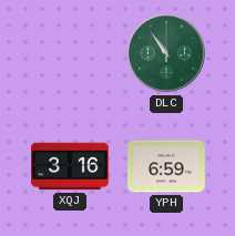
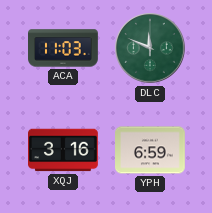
ACA: none -> 11:03
DLC: 10:54 -> 11:49
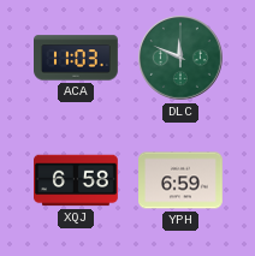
XQJ: 3:16 -> 6:58
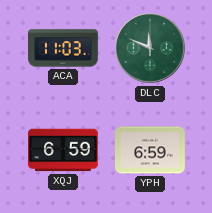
XQJ: 6:58 -> 6:59
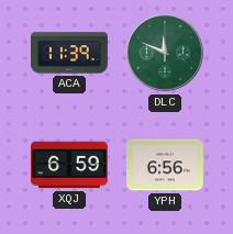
ACA: 11:03 -> 11:39
YPH: 6:59 -> 6:56
